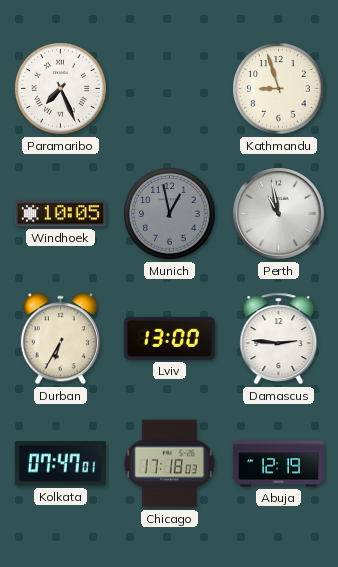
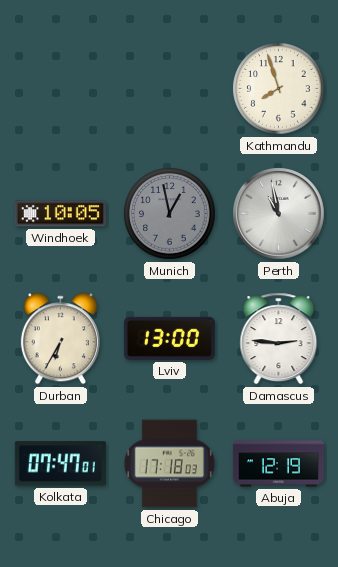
Paramaribo: 7:26 -> none
Kathmandu: 8:57 -> 7:57
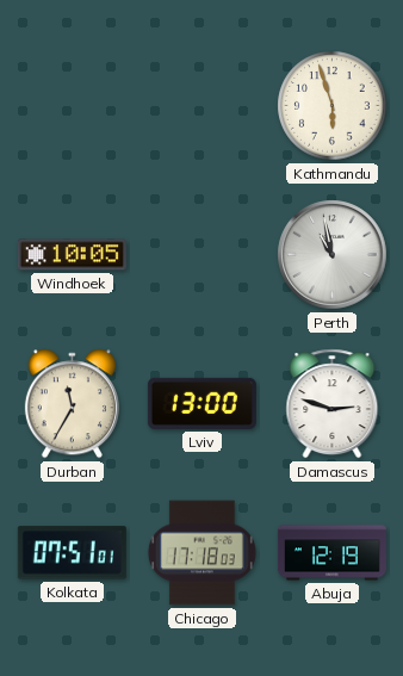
Kathmandu: 7:57 -> 5:57
Munich: 12:58 -> none
Durban: 6:35 -> 11:35
Damascus: 2:46 -> 2:48
Kolkata: 07:47 -> 07:51
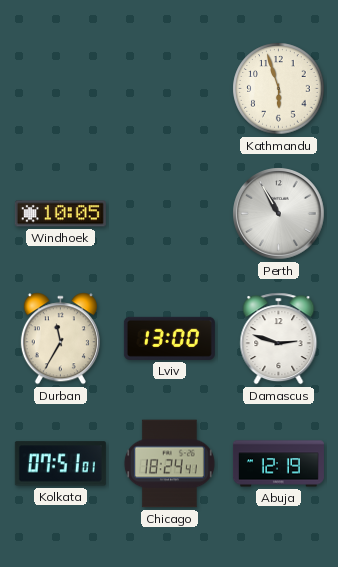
Perth: 10:58 -> 10:55
Chicago: 17:18 -> 18:24
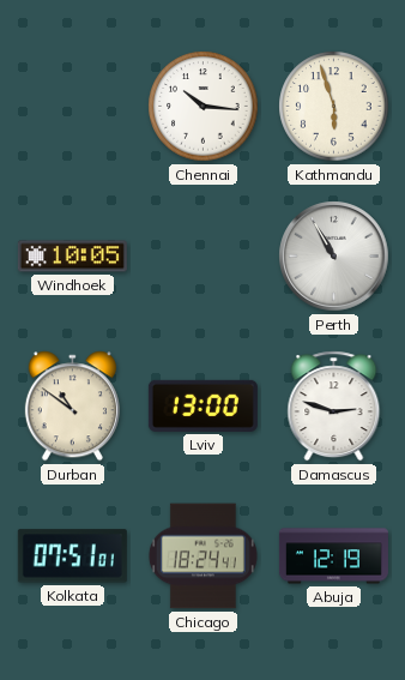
Chennai: none -> 10:16
Durban: 11:35 -> 10:51
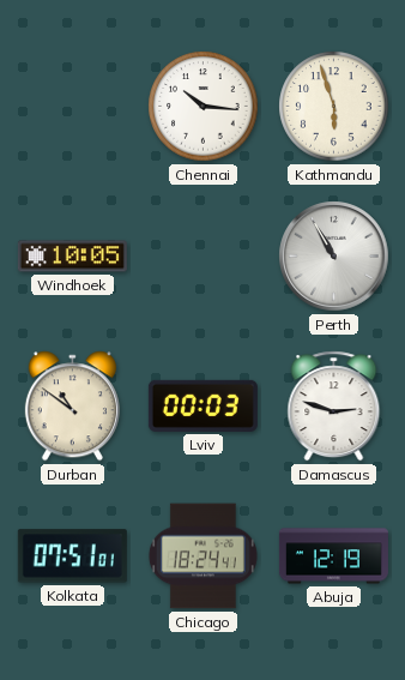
Lviv: 13:00 -> 00:03
